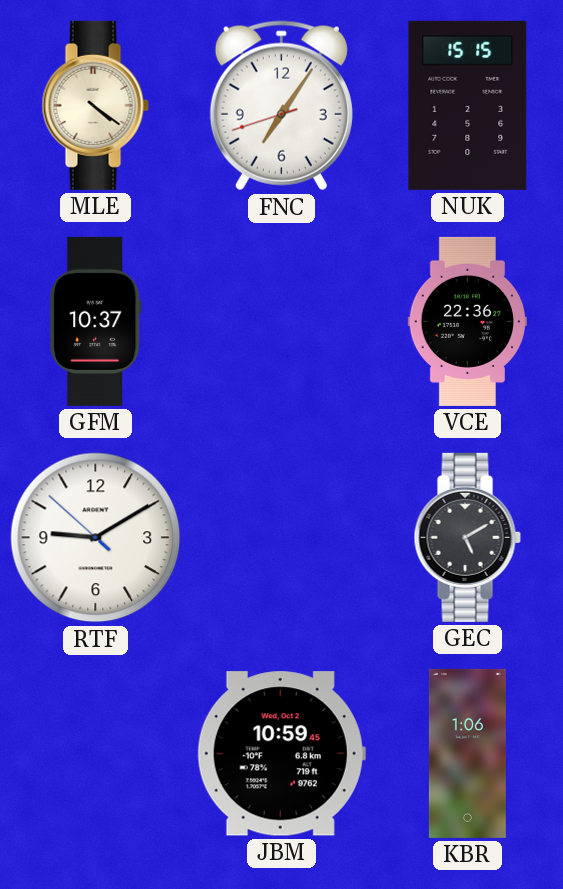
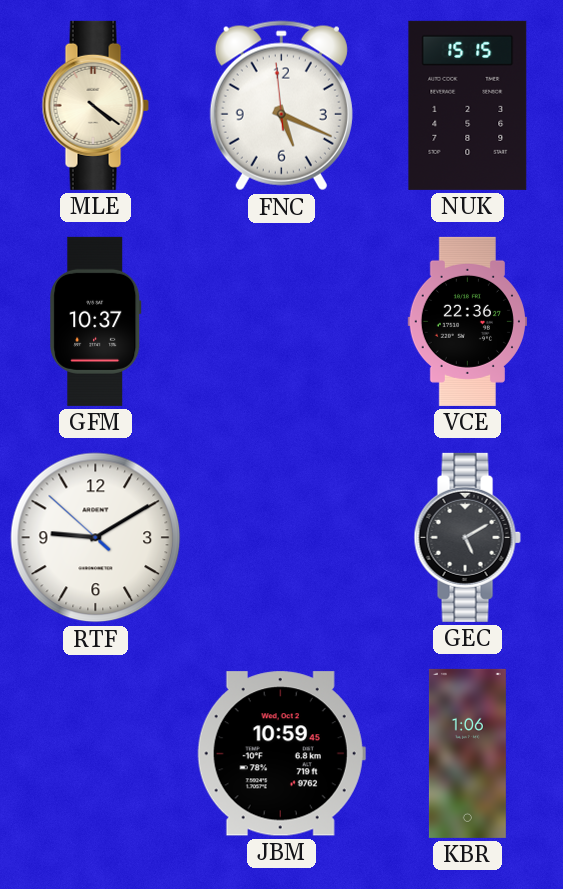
FNC: 7:05 -> 5:18
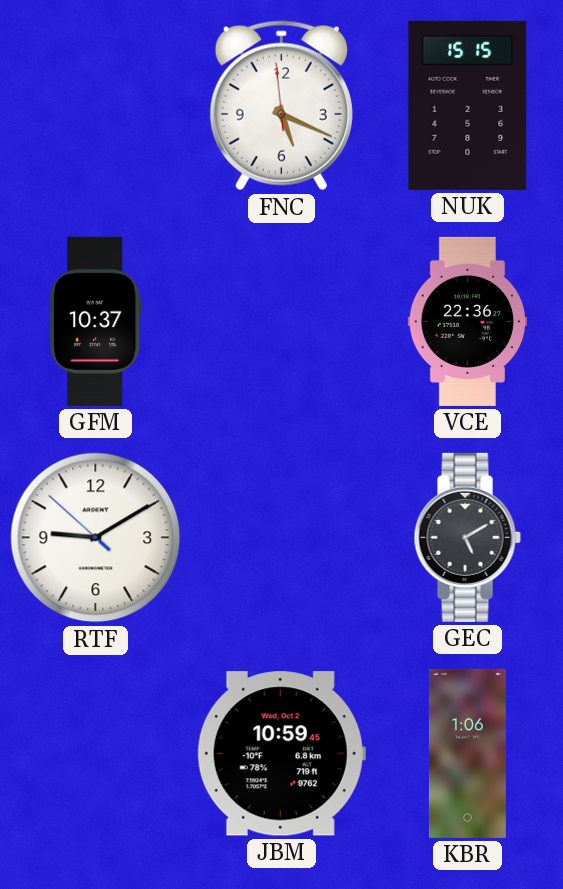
MLE: 4:21 -> none
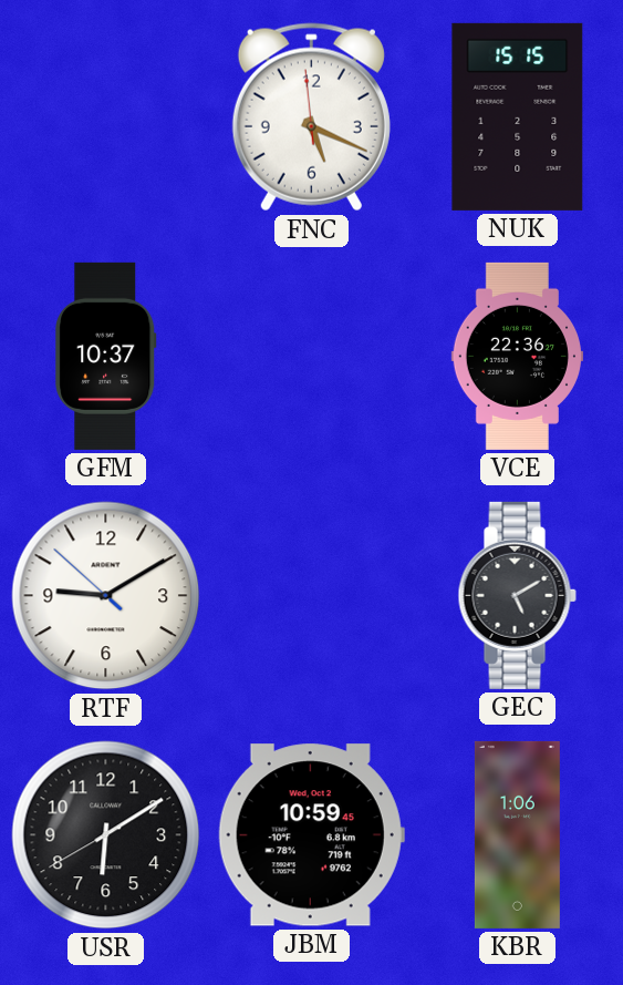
USR: none -> 6:09
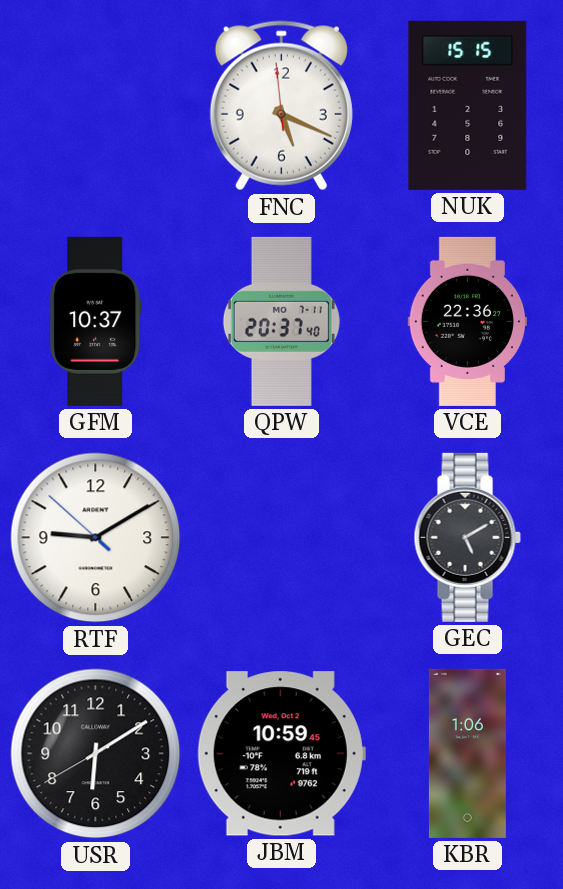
QPW: none -> 20:37
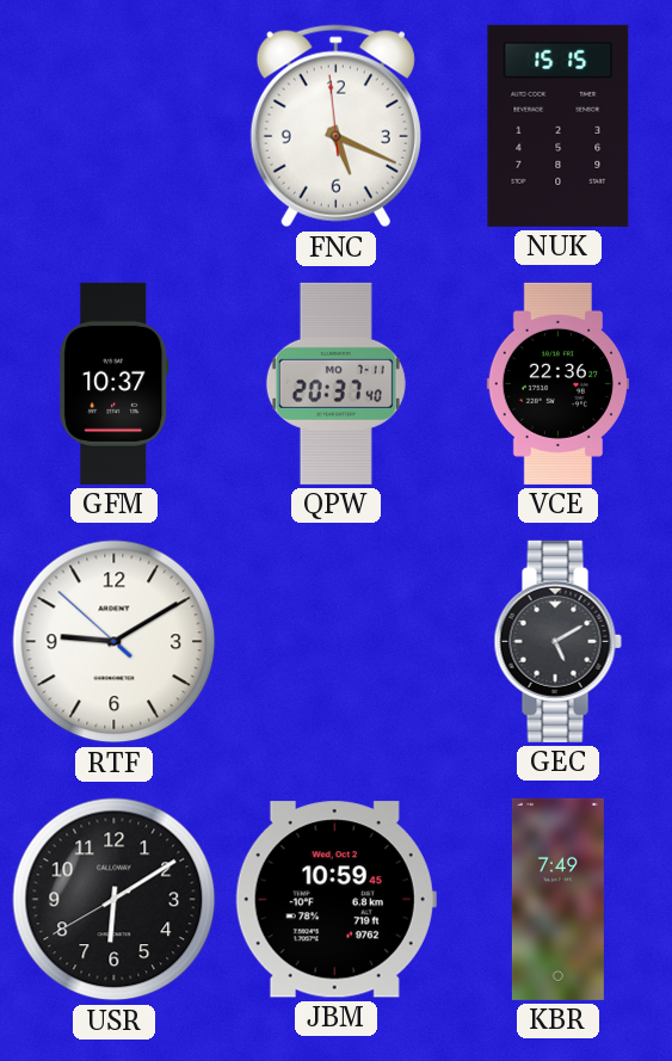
KBR: 1:06 -> 7:49
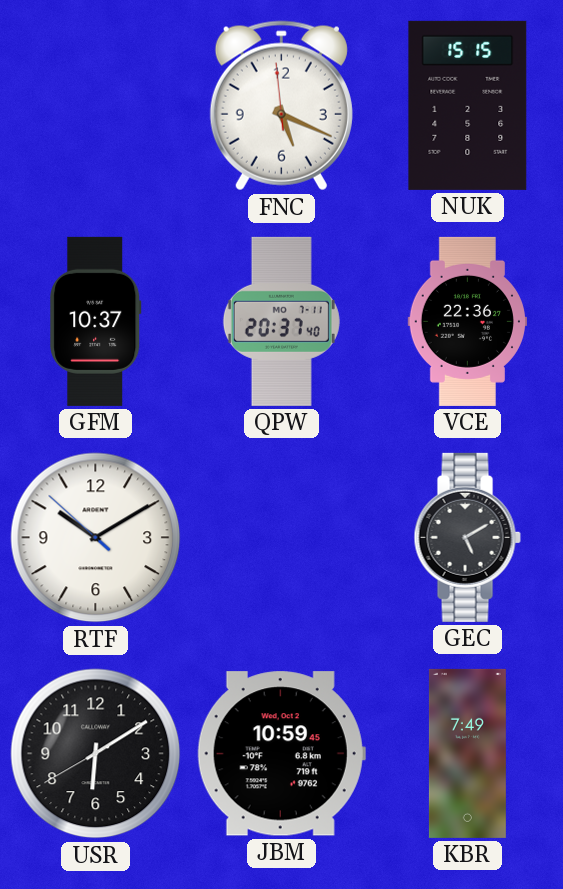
RTF: 9:09 -> 10:09
